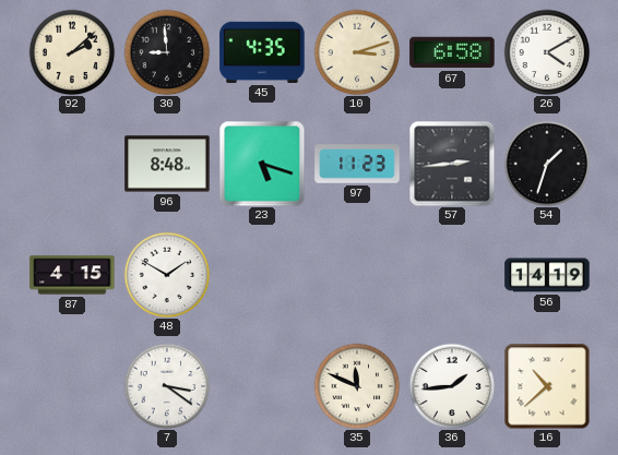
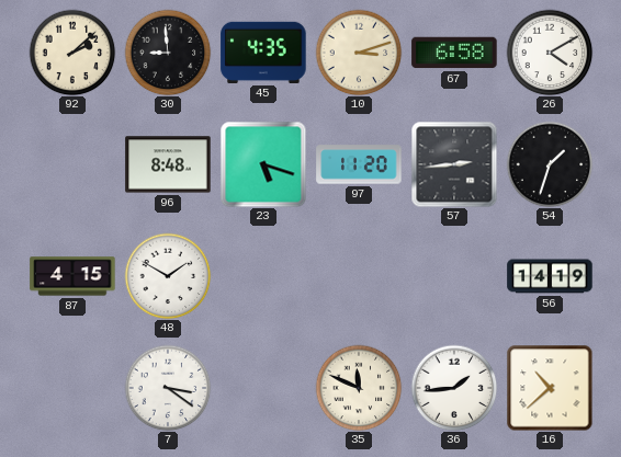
97: 11:23 -> 11:20
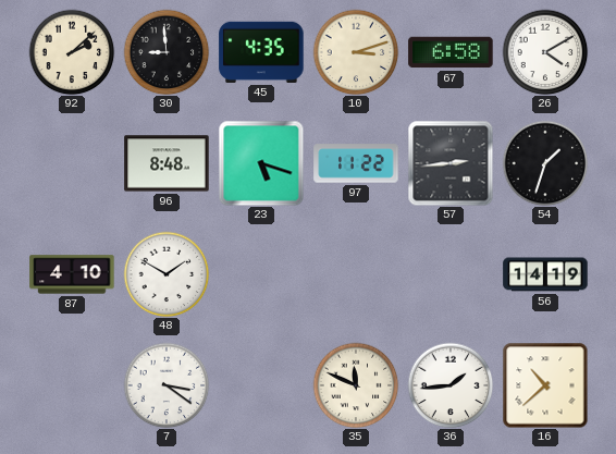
97: 11:20 -> 11:22
87: 4:15 -> 4:10
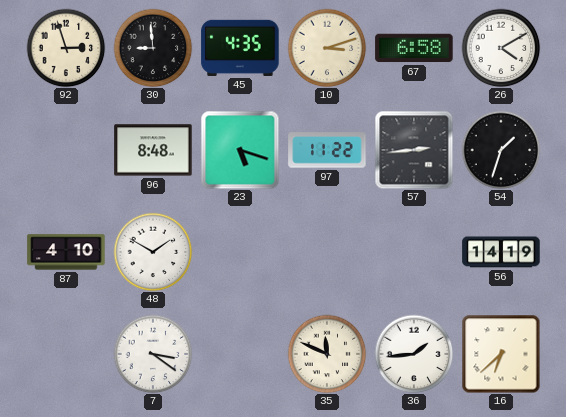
92: 2:08 -> 2:57
16: 10:38 -> 6:38
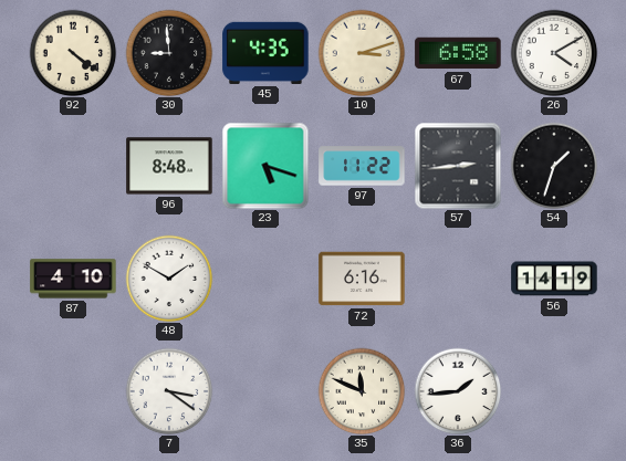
92: 2:57 -> 4:21
72: none -> 6:16
16: 6:38 -> none
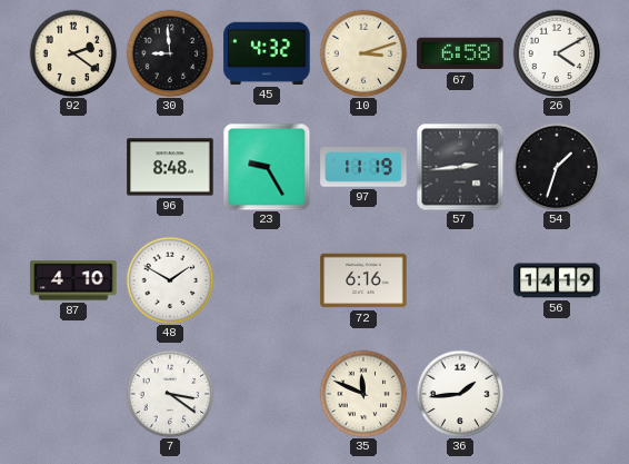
92: 4:21 -> 2:21
45: 4:35 -> 4:32
23: 5:18 -> 9:25
97: 11:22 -> 11:19
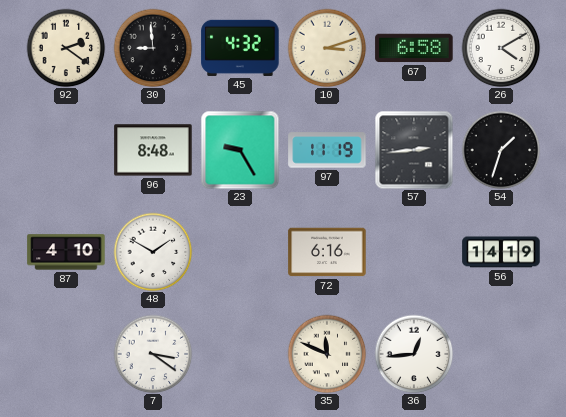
36: 1:44 -> 12:44
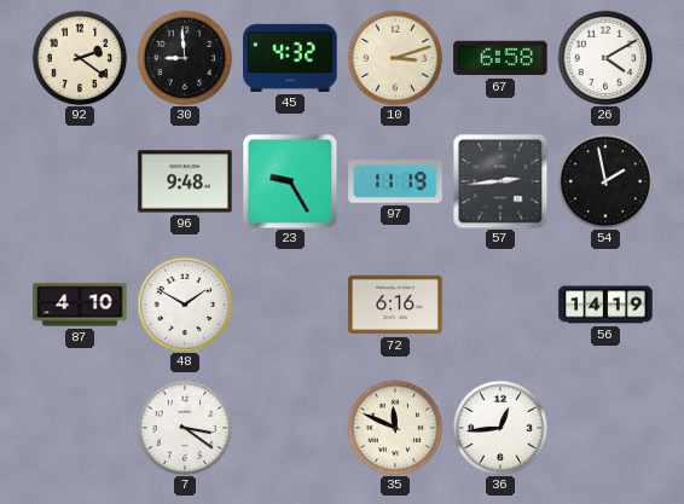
96: 8:48 -> 9:48
54: 1:33 -> 1:58
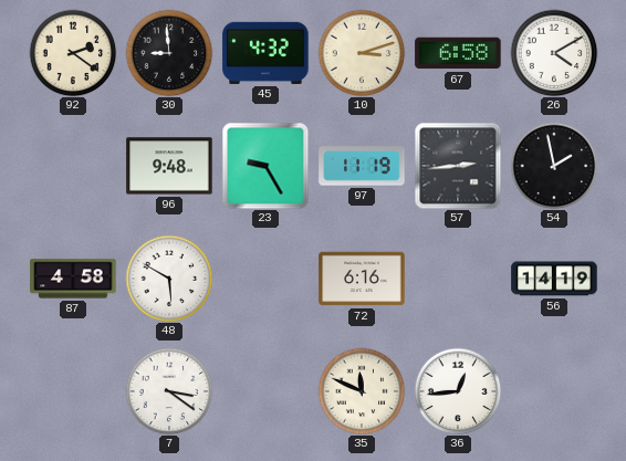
87: 4:10 -> 4:58
48: 1:50 -> 5:50
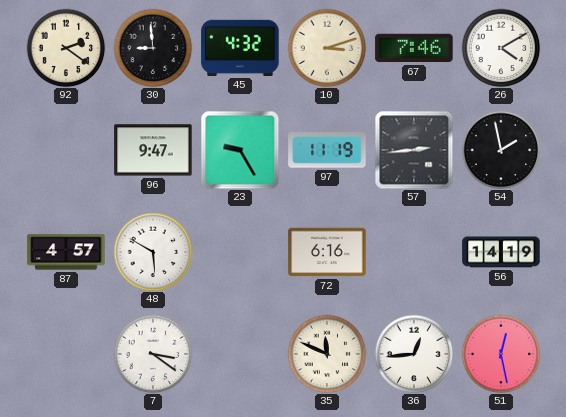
67: 6:58 -> 7:46
96: 9:48 -> 9:47
87: 4:58 -> 4:57
51: none -> 12:28
